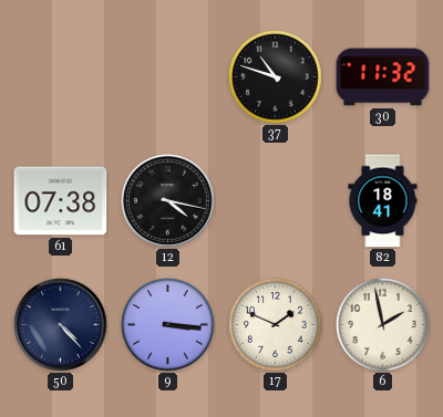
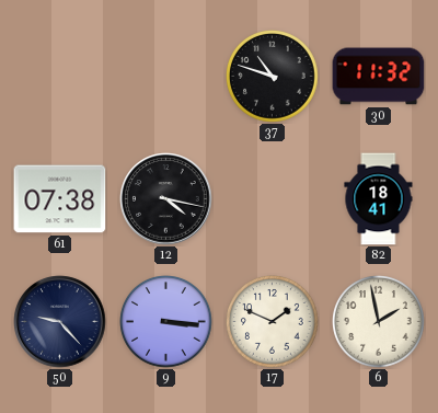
50: 4:23 -> 9:23
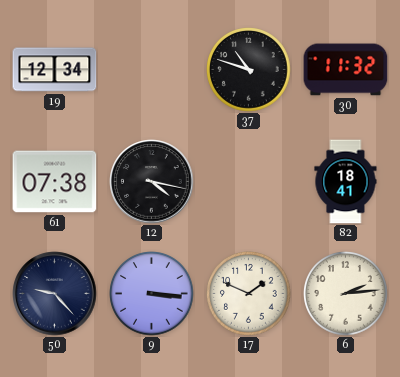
19: none -> 12:34
6: 1:58 -> 2:14
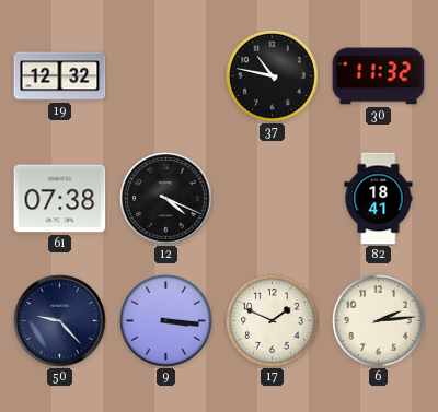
19: 12:34 -> 12:32
37: 10:48 -> 10:47
12: 4:17 -> 4:19
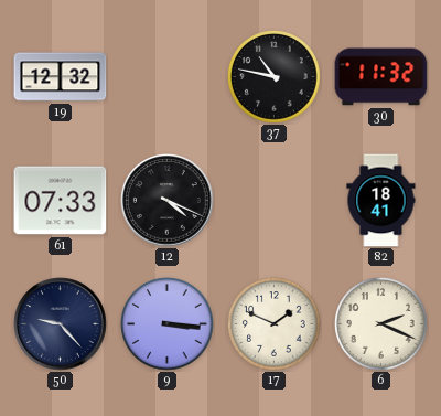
61: 07:38 -> 07:33
6: 2:14 -> 2:19
